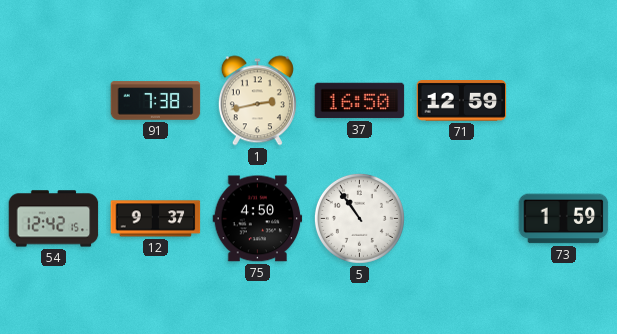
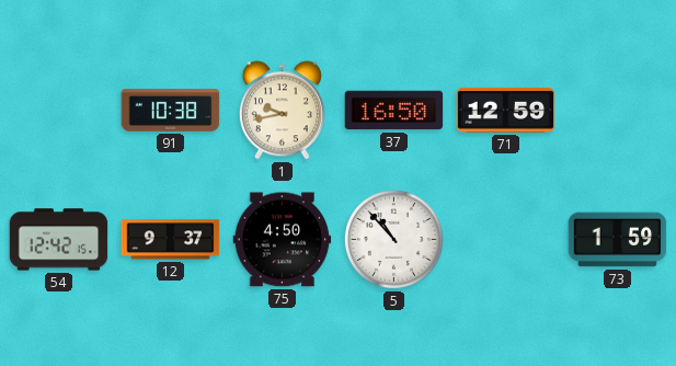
91: 7:38 -> 10:38
1: 2:43 -> 9:43
5: 10:54 -> 10:53
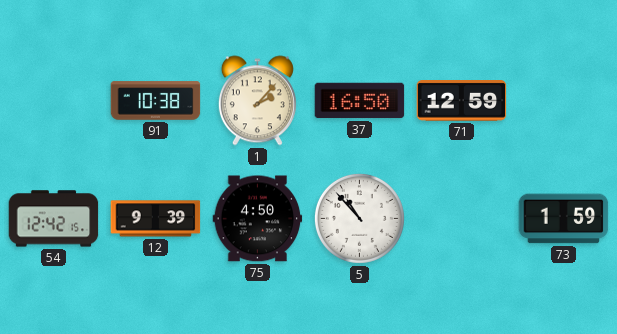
1: 9:43 -> 2:07
12: 9:37 -> 9:39
